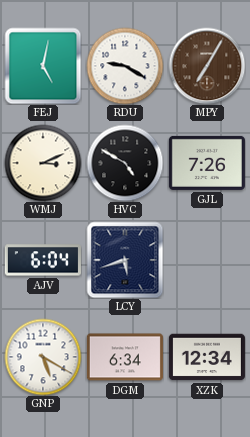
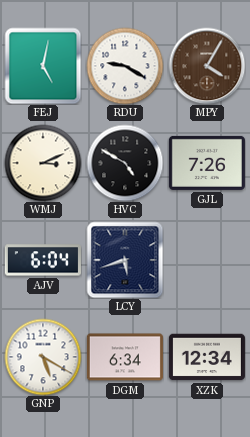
MPY: 7:05 -> 4:05
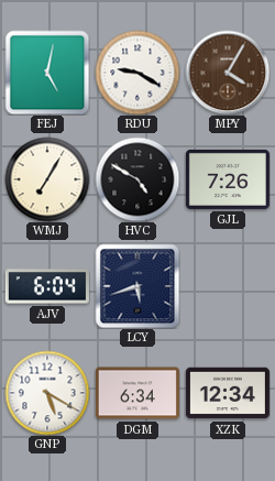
WMJ: 3:11 -> 7:05
